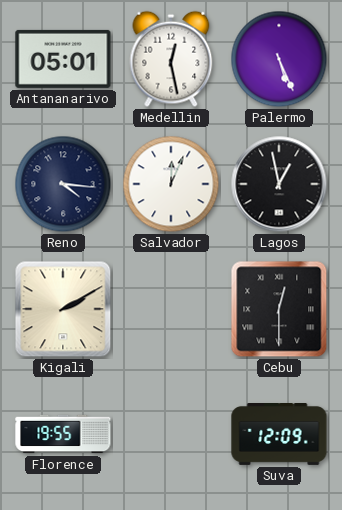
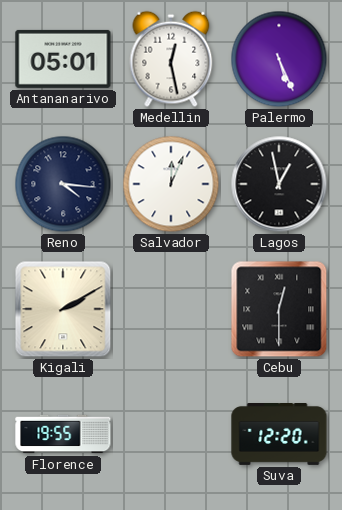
Suva: 12:09 -> 12:20
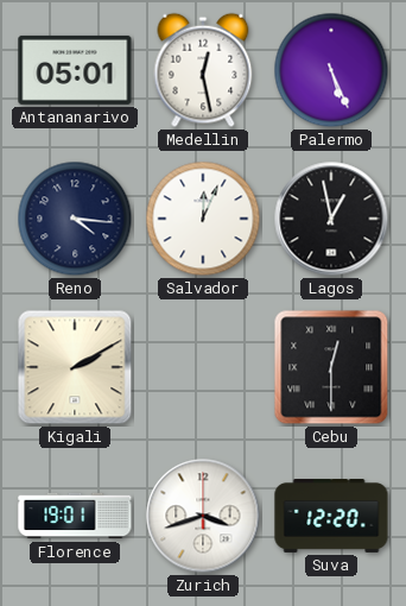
Florence: 19:55 -> 19:01
Zurich: none -> 3:42
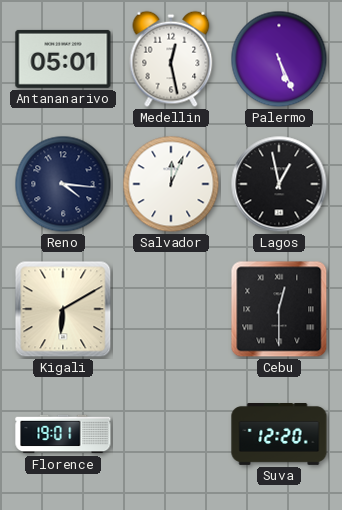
Kigali: 2:10 -> 6:10
Zurich: 3:42 -> none
